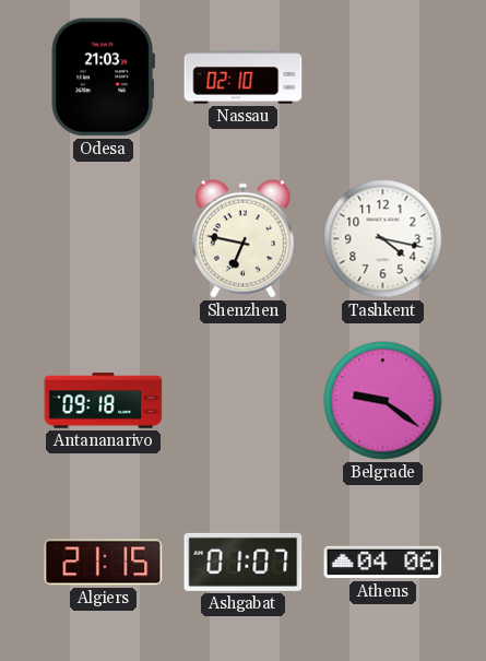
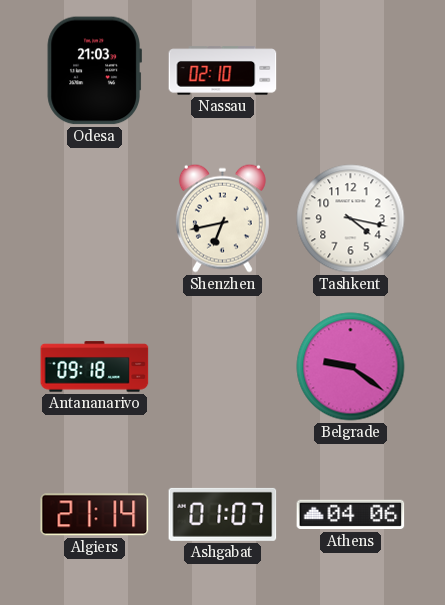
Shenzhen: 6:47 -> 6:43
Algiers: 21:15 -> 21:14
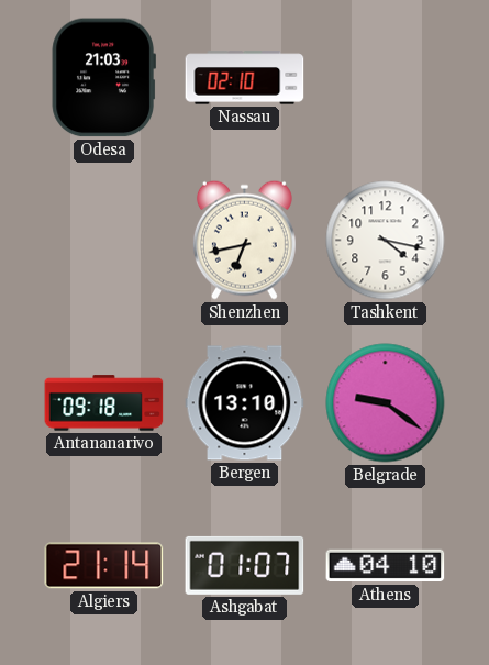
Bergen: none -> 13:10
Athens: 04:06 -> 04:10
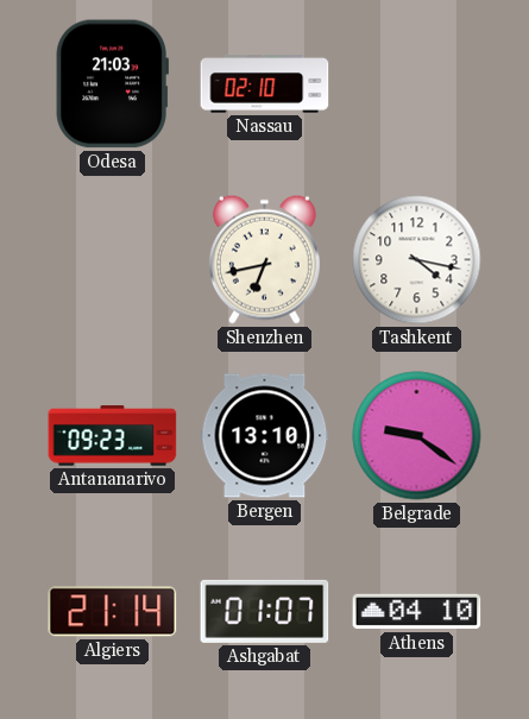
Antananarivo: 09:18 -> 09:23
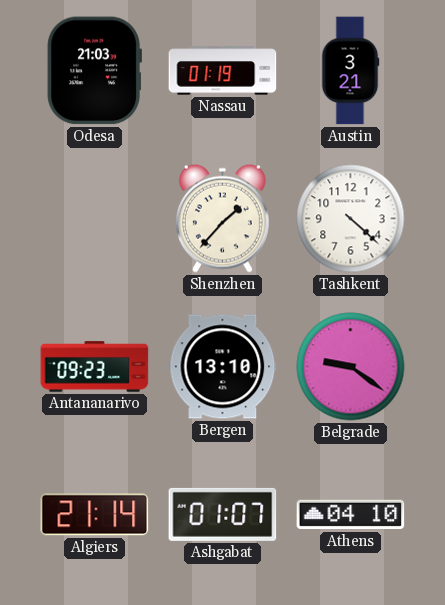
Nassau: 02:10 -> 01:19
Austin: none -> 3:21
Shenzhen: 6:43 -> 1:37
Tashkent: 4:17 -> 4:22
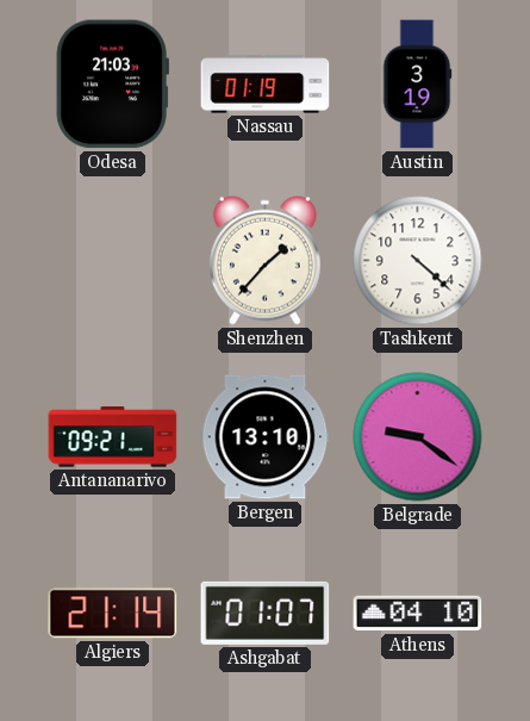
Austin: 3:21 -> 3:19
Antananarivo: 09:23 -> 09:21
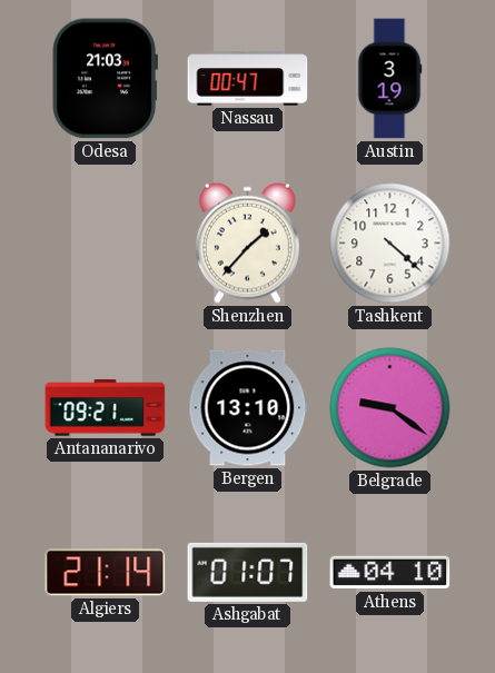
Nassau: 01:19 -> 00:47
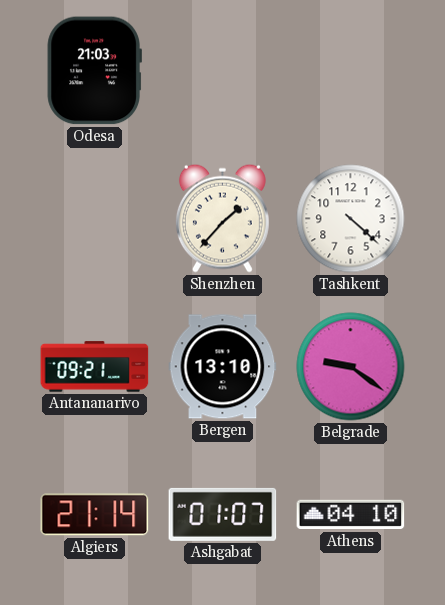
Nassau: 00:47 -> none
Austin: 3:19 -> none
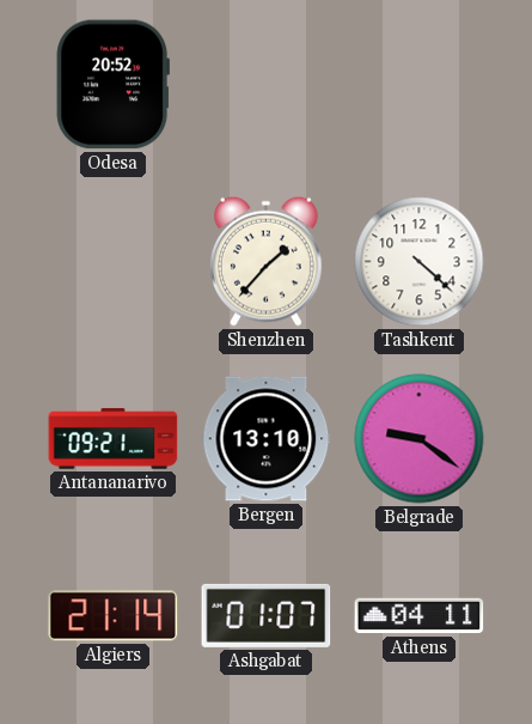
Odesa: 21:03 -> 20:52
Athens: 04:10 -> 04:11
